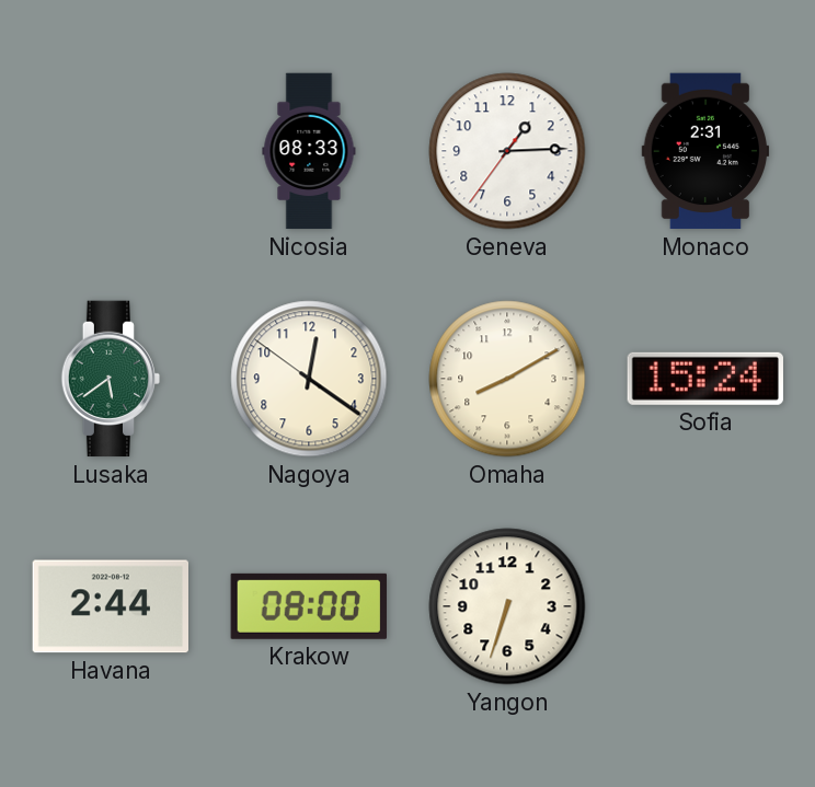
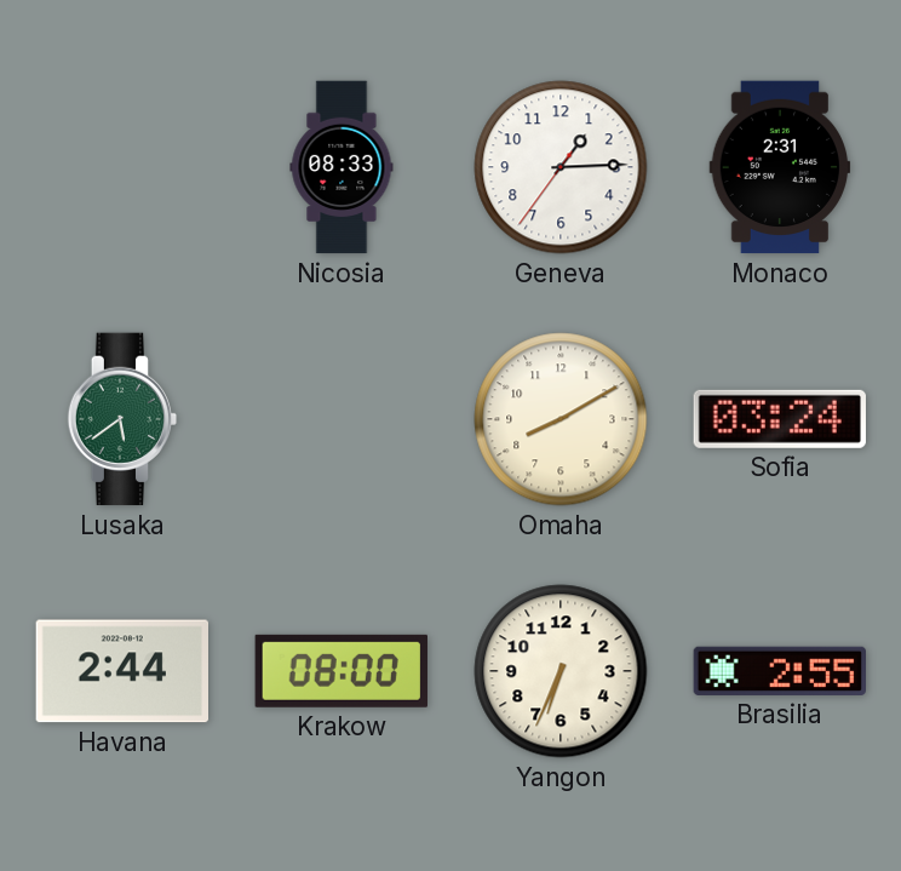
Nagoya: 12:20 -> none
Sofia: 15:24 -> 03:24
Yangon: 6:33 -> 6:34
Brasilia: none -> 2:55
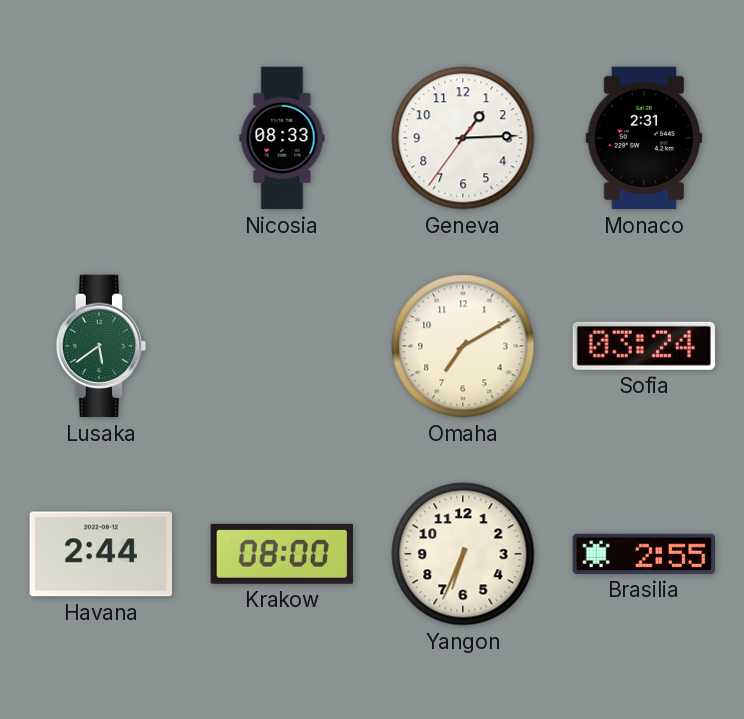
Omaha: 8:10 -> 7:10
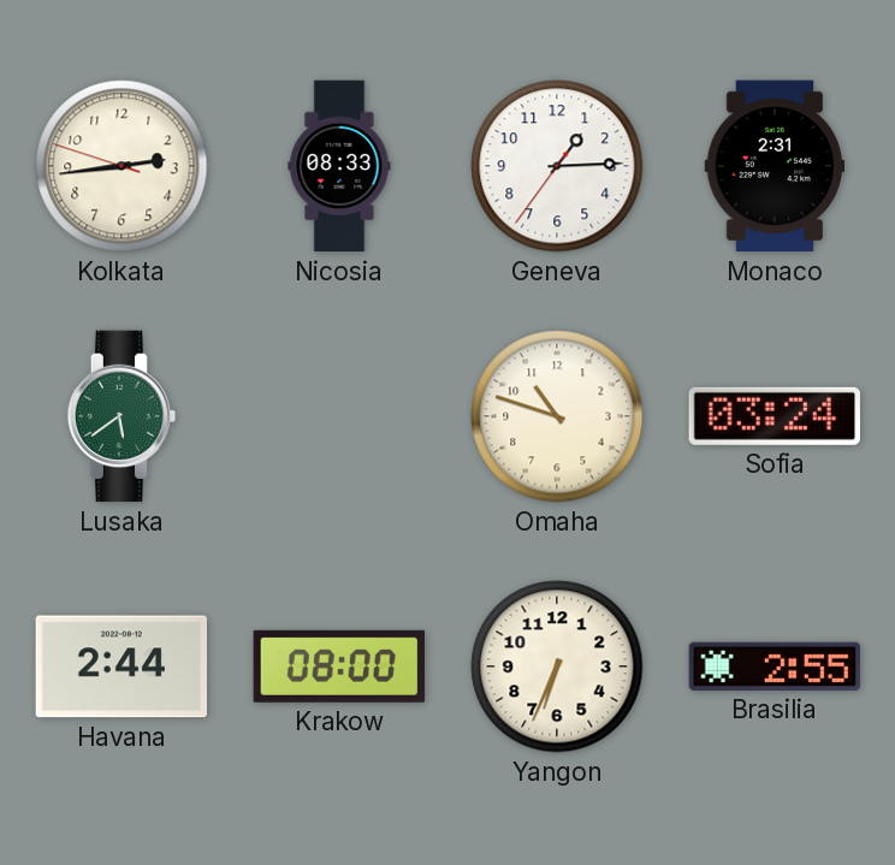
Kolkata: none -> 2:43
Omaha: 7:10 -> 10:48
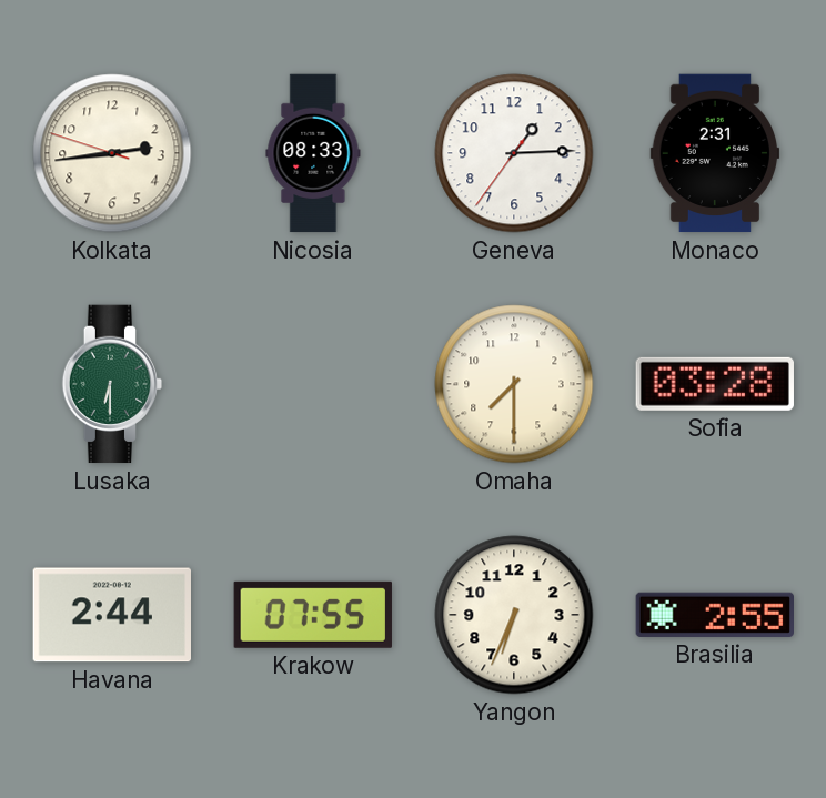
Lusaka: 5:39 -> 6:30
Omaha: 10:48 -> 7:30
Sofia: 03:24 -> 03:28
Krakow: 08:00 -> 07:55
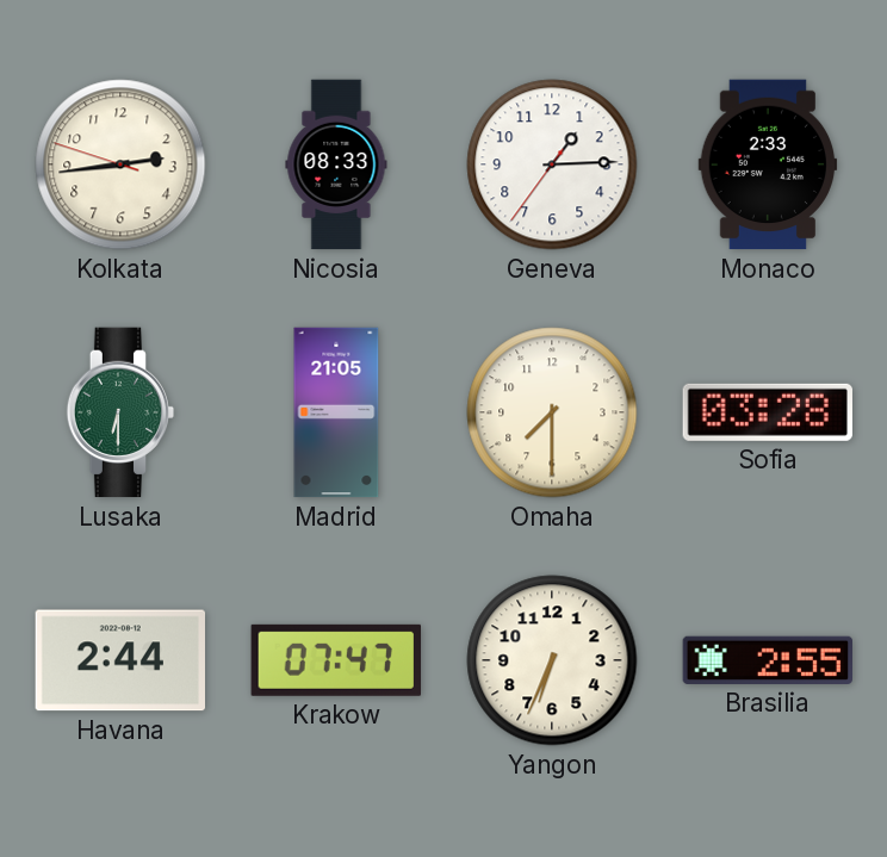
Monaco: 2:31 -> 2:33
Madrid: none -> 21:05
Krakow: 07:55 -> 07:47
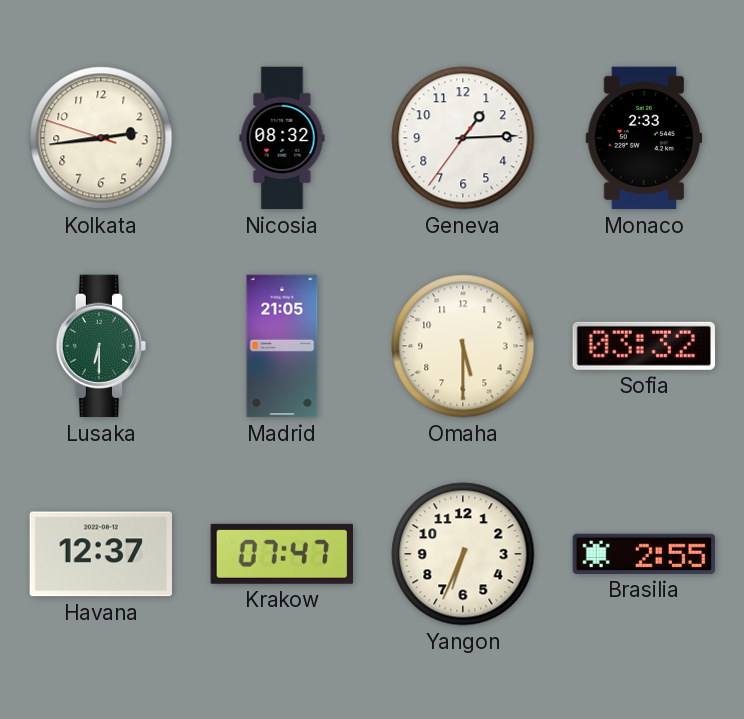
Nicosia: 08:33 -> 08:32
Omaha: 7:30 -> 5:30
Sofia: 03:28 -> 03:32
Havana: 2:44 -> 12:37
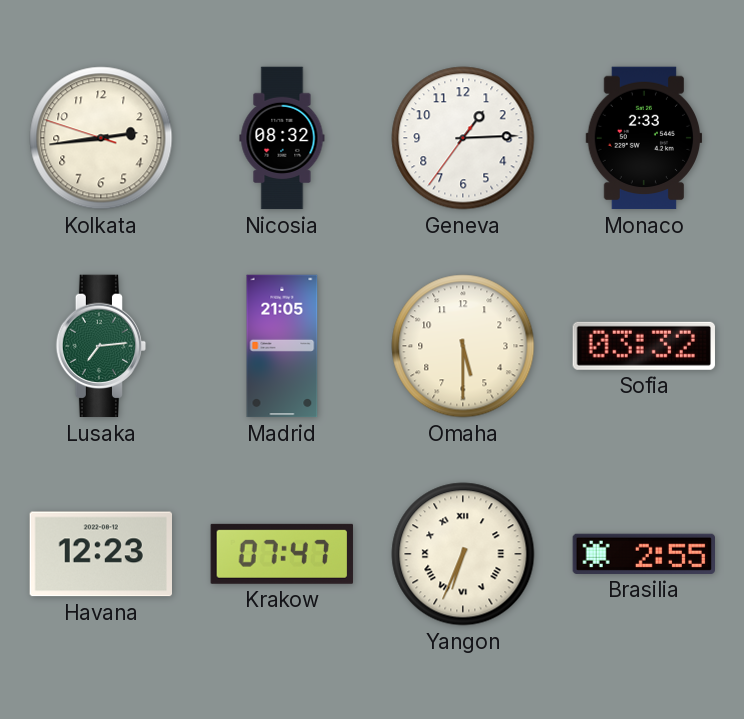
Lusaka: 6:30 -> 7:14
Havana: 12:37 -> 12:23
Yangon numerals: Arabic -> Roman
